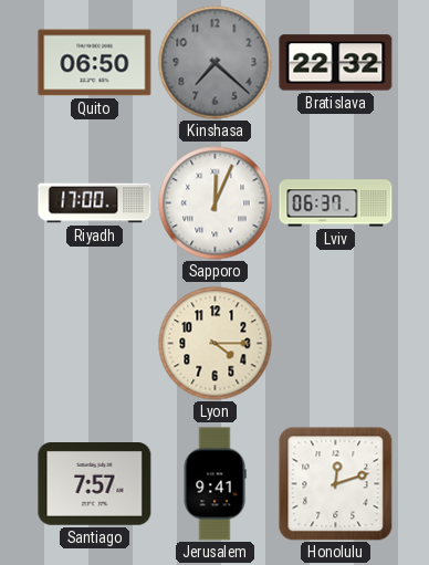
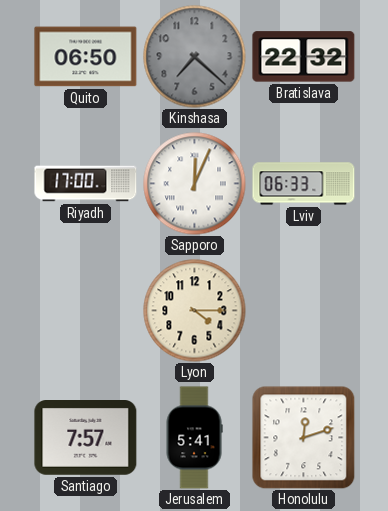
Lviv: 06:37 -> 06:33
Jerusalem: 9:41 -> 5:41
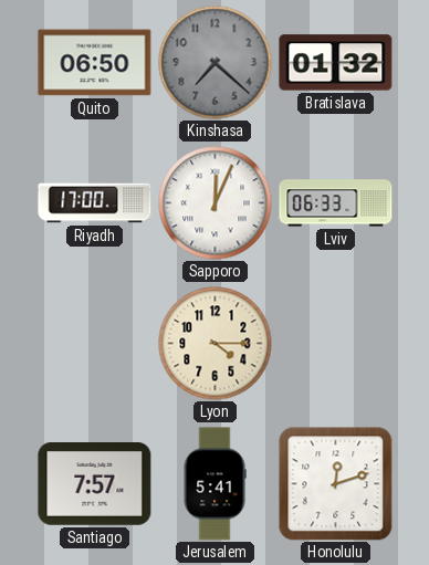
Bratislava: 22:32 -> 01:32
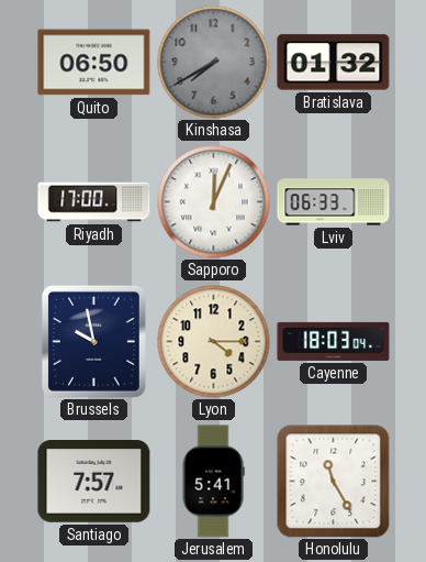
Kinshasa: 7:22 -> 7:40
Brussels: none -> 9:58
Cayenne: none -> 18:03
Honolulu: 12:12 -> 11:25
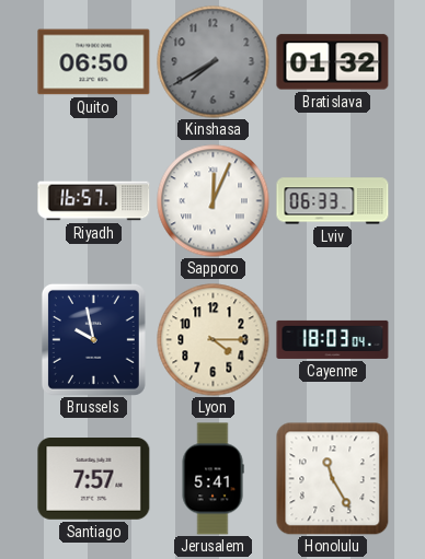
Riyadh: 17:00 -> 16:57
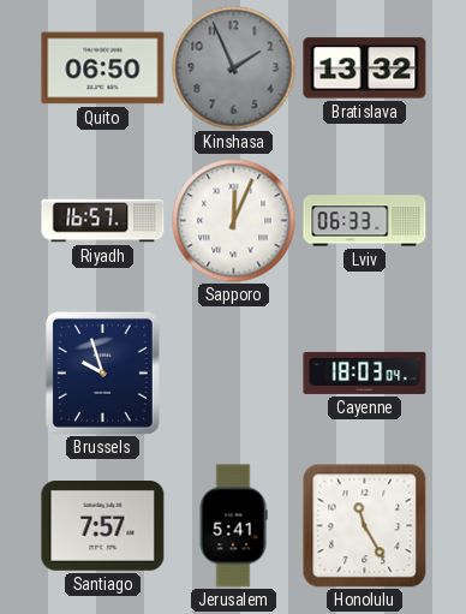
Kinshasa: 7:40 -> 1:56
Bratislava: 01:32 -> 13:32
Brussels: 9:58 -> 9:57
Lyon: 4:15 -> none
